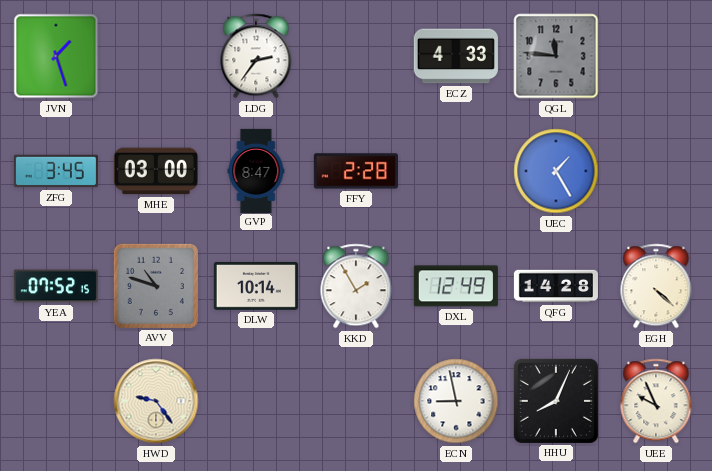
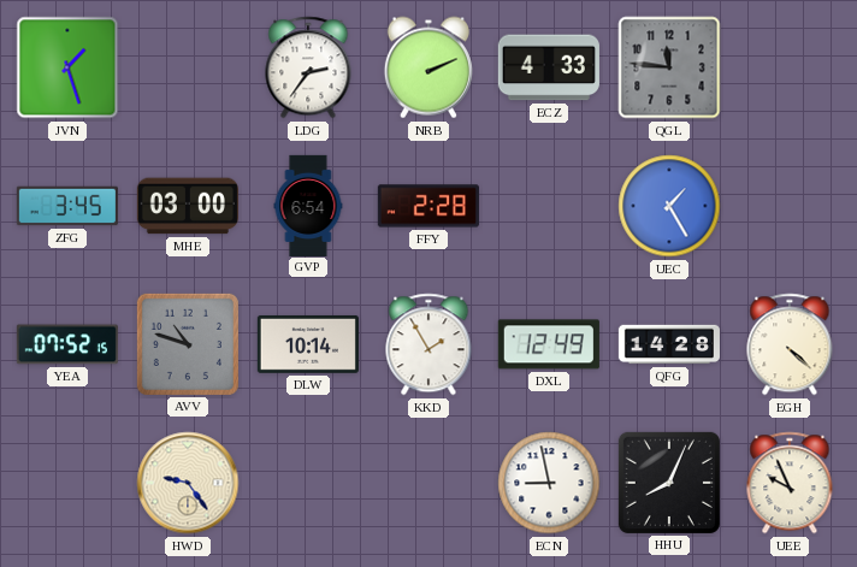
NRB: none -> 2:11
GVP: 8:47 -> 6:54
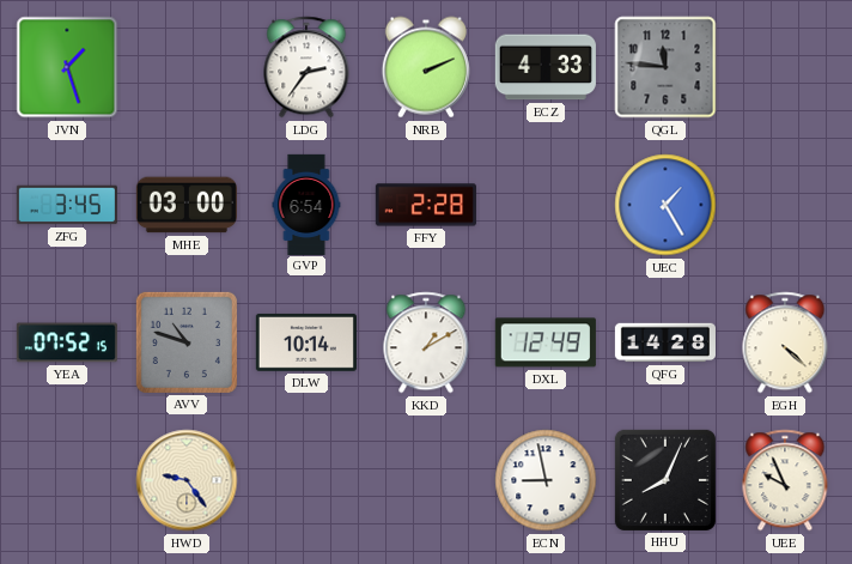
KKD: 1:55 -> 1:10
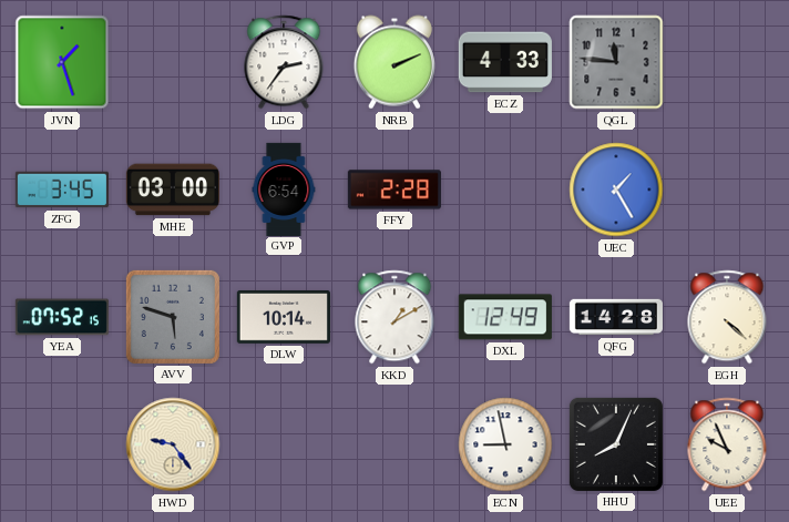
AVV: 10:48 -> 5:48
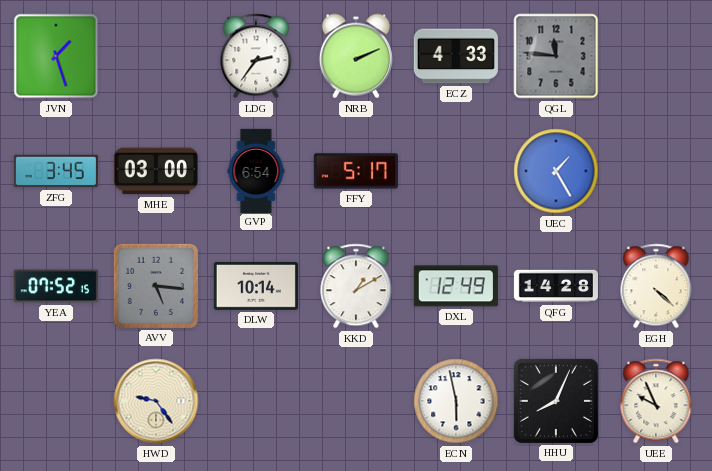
FFY: 2:28 -> 5:17
AVV: 5:48 -> 5:16
ECN: 8:58 -> 5:58
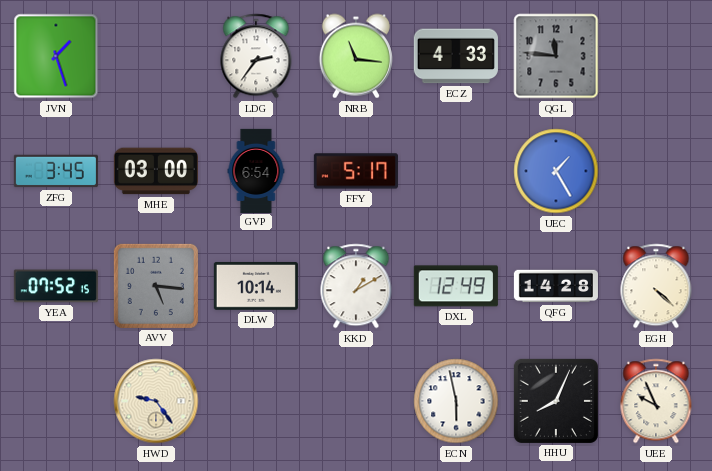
NRB: 2:11 -> 11:16
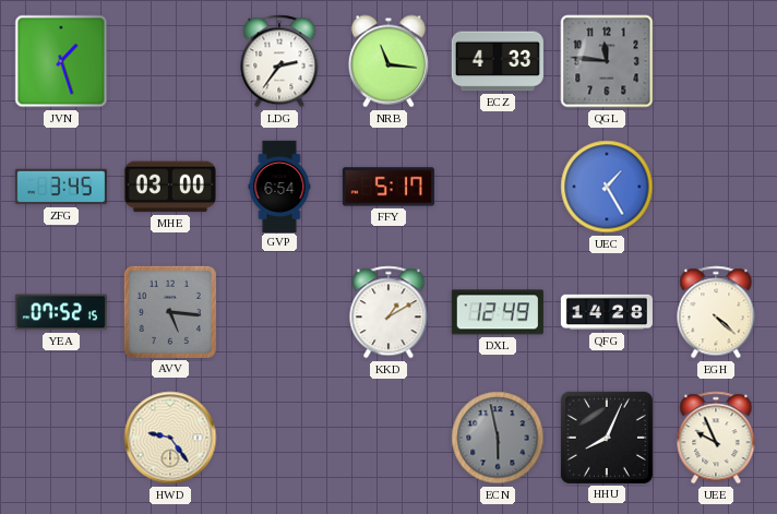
DLW: 10:14 -> none
ECN dial: white -> grey
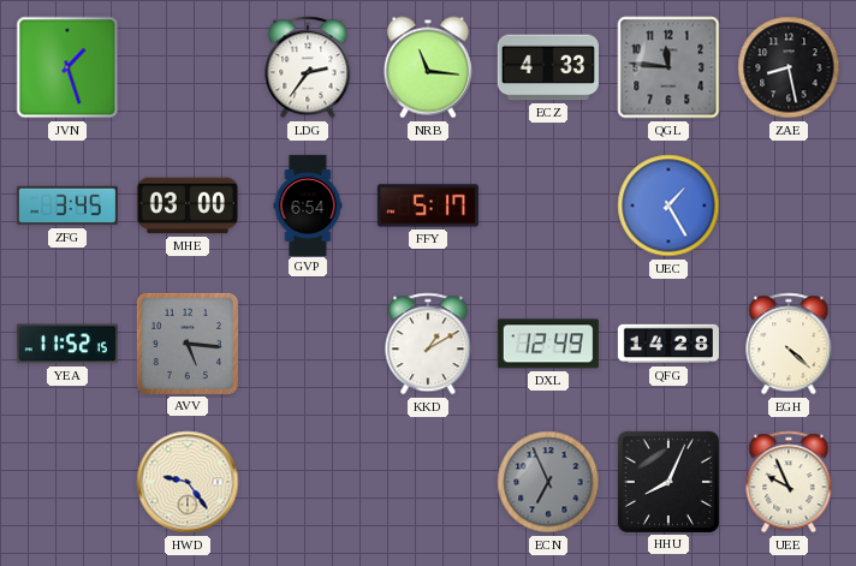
ZAE: none -> 8:28
YEA: 07:52 -> 11:52
ECN: 5:58 -> 6:56
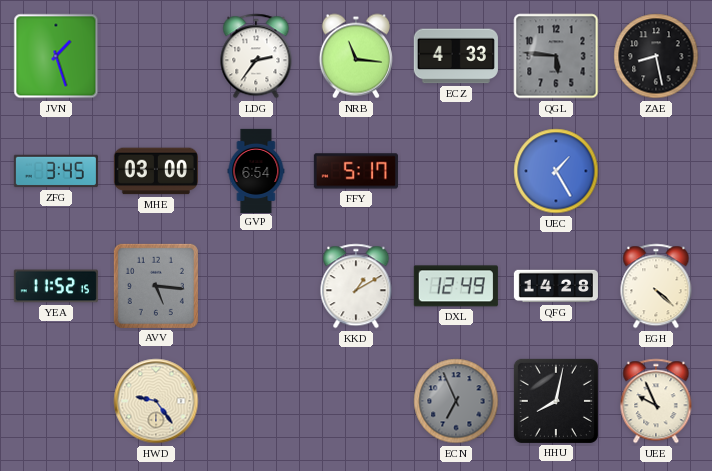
QGL: 11:46 -> 5:46
HHU: 8:04 -> 8:02
